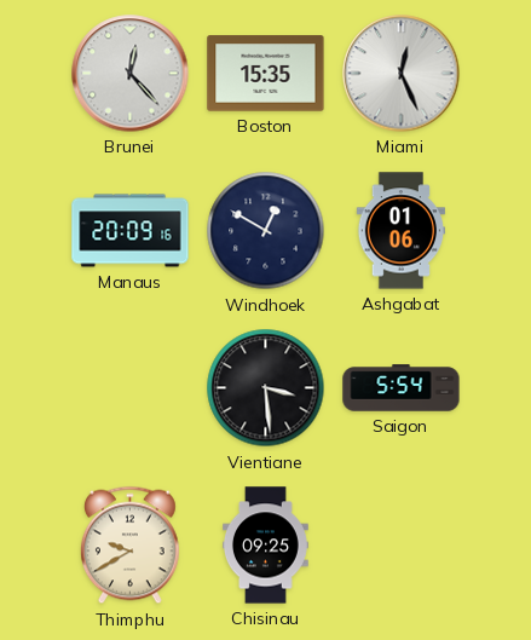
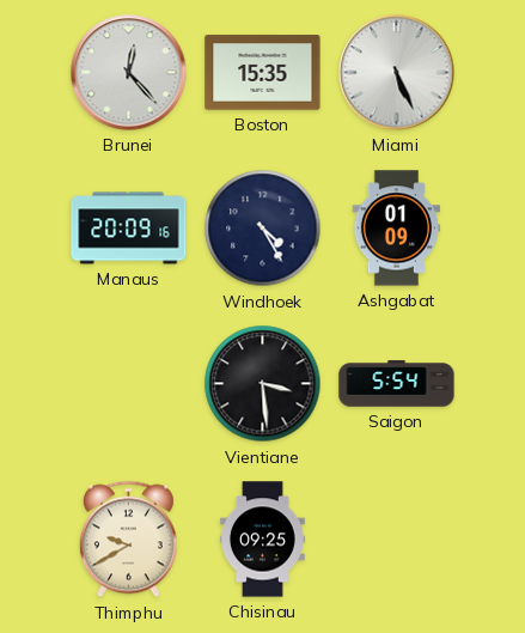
Miami: 12:26 -> 5:26
Windhoek: 12:50 -> 4:25
Ashgabat: 01:06 -> 01:09
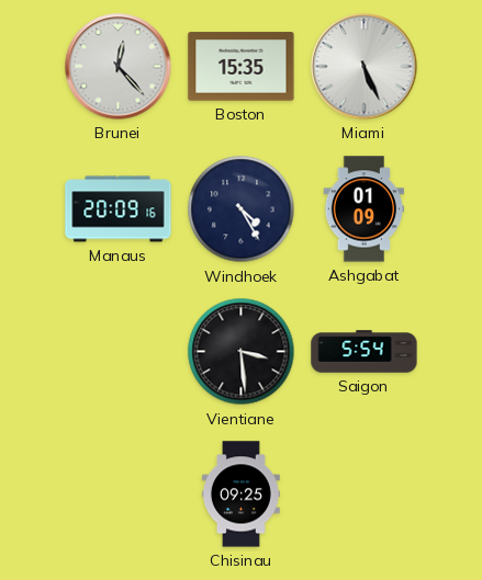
Thimphu: 9:40 -> none
